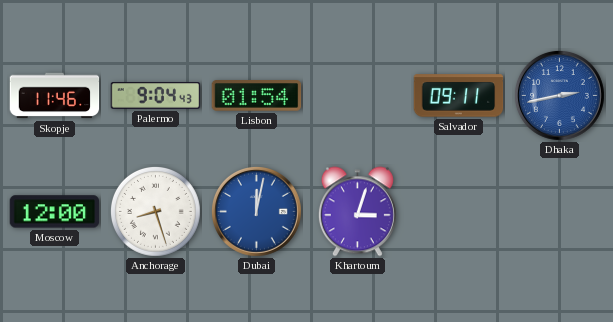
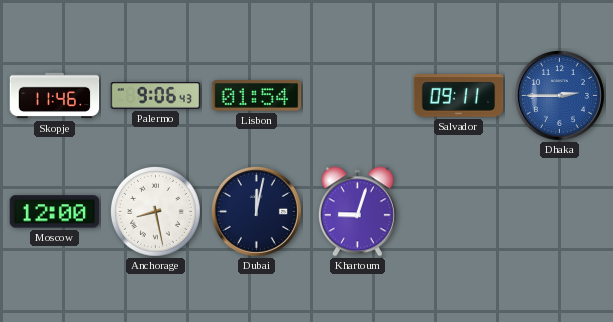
Palermo: 9:04 -> 9:06
Dhaka: 2:43 -> 2:45
Anchorage: 8:27 -> 8:28
Dubai dial: blue -> navy
Khartoum: 3:03 -> 9:03
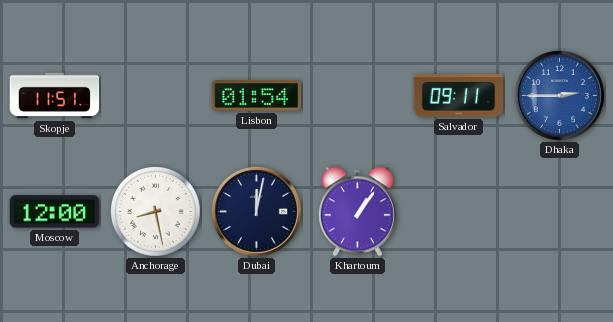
Skopje: 11:46 -> 11:51
Palermo: 9:06 -> none
Khartoum: 9:03 -> 1:06
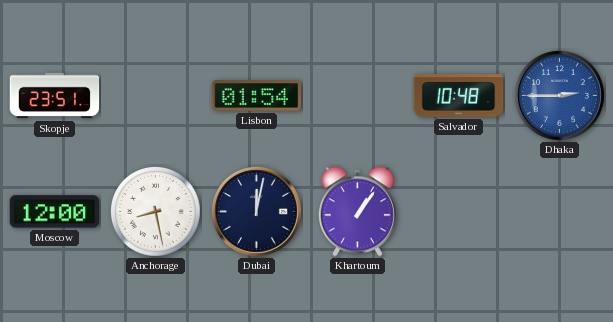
Skopje: 11:51 -> 23:51
Salvador: 09:11 -> 10:48
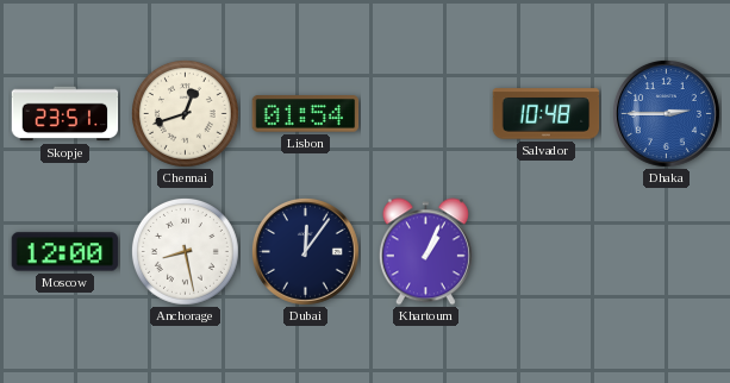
Chennai: none -> 12:42
Dubai: 12:02 -> 12:06
Khartoum: 1:06 -> 1:04
